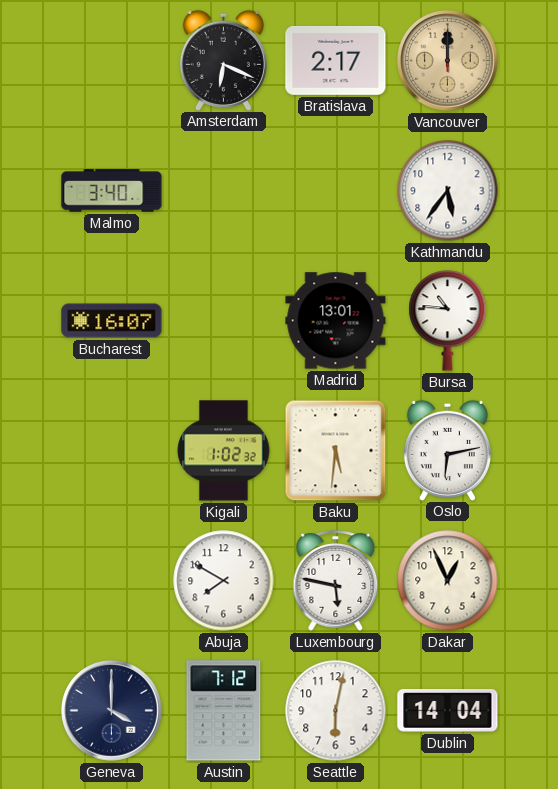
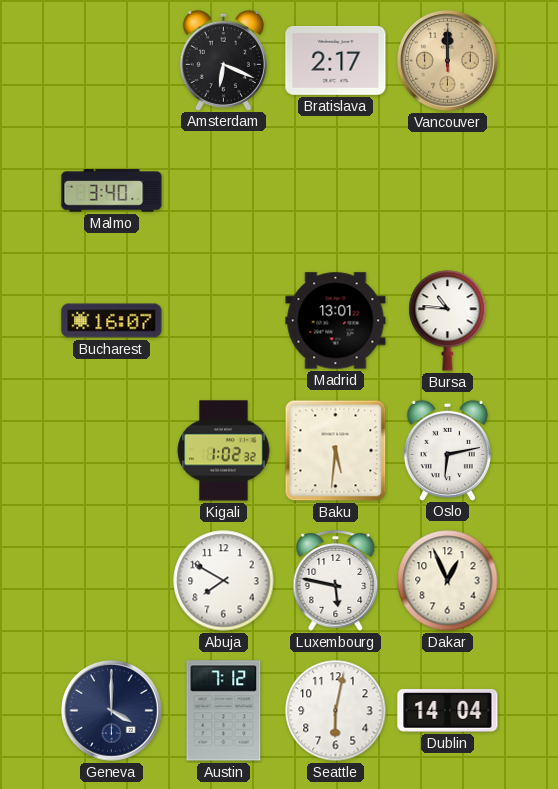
Kathmandu: 5:36 -> none
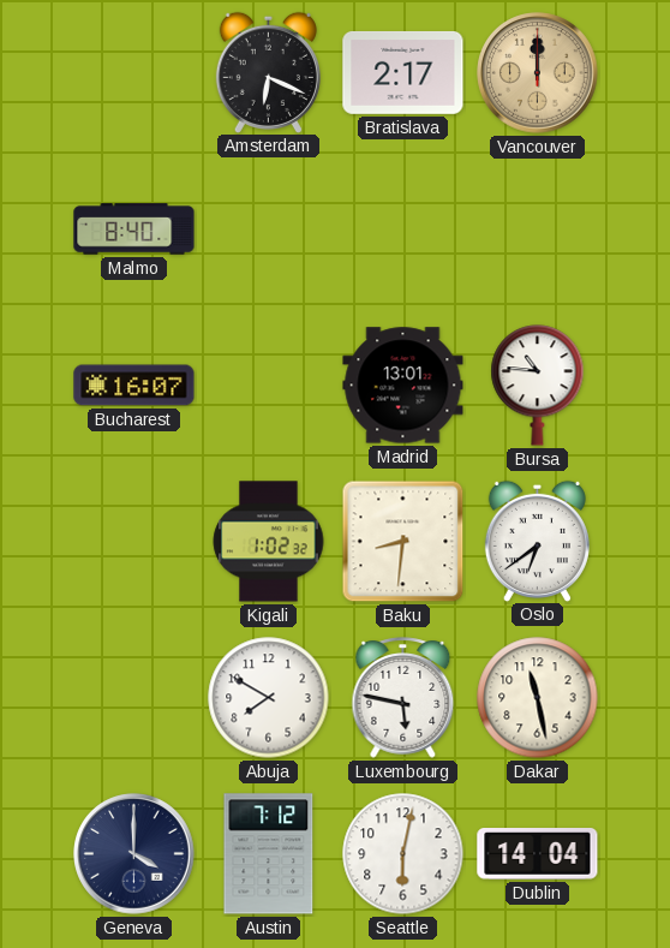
Malmo: 3:40 -> 8:40
Baku: 5:31 -> 8:31
Oslo: 6:13 -> 6:39
Dakar: 12:56 -> 11:28
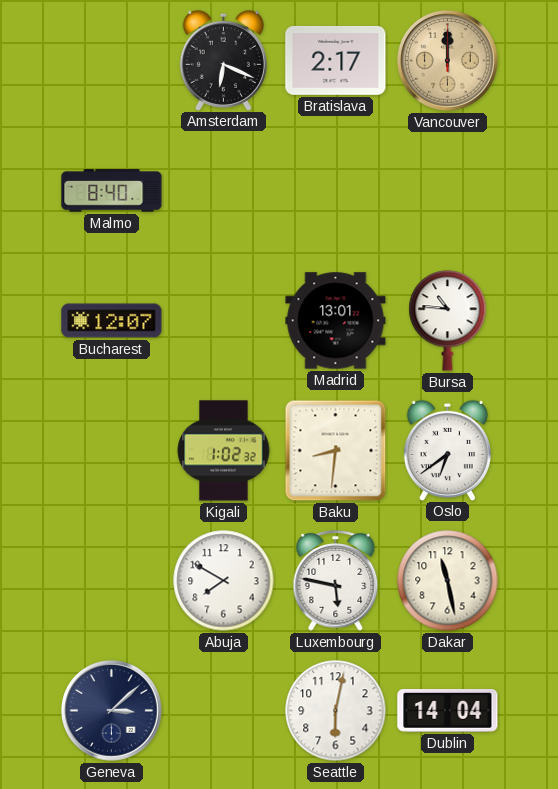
Bucharest: 16:07 -> 12:07
Geneva: 4:00 -> 3:08
Austin: 7:12 -> none
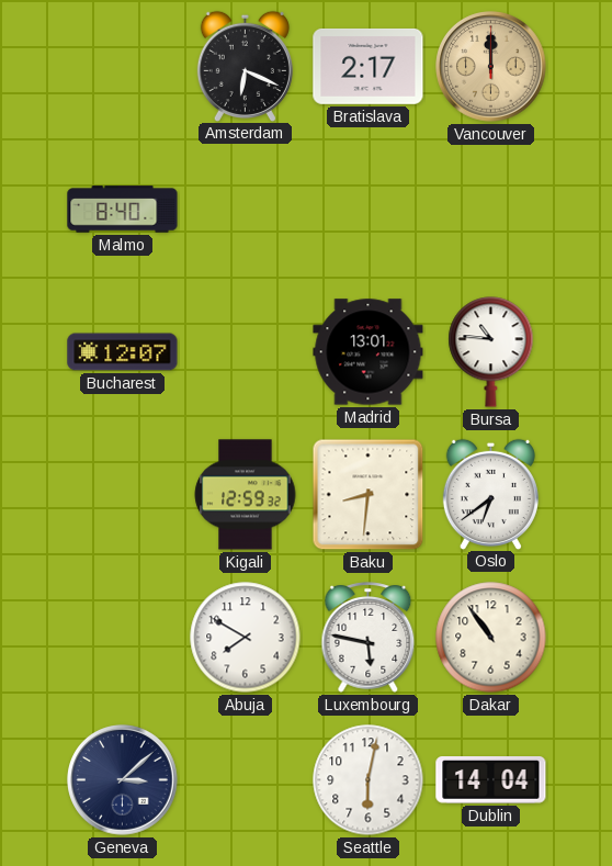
Kigali: 1:02 -> 12:59
Dakar: 11:28 -> 10:54
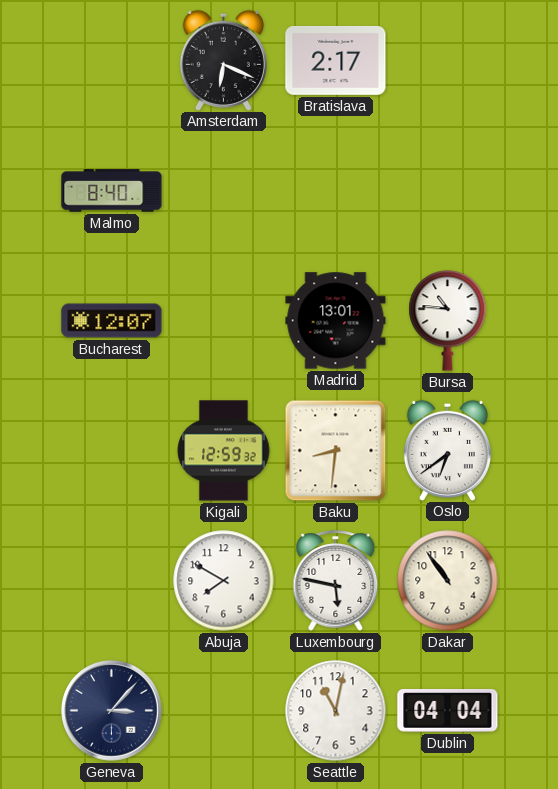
Vancouver: 12:00 -> none
Geneva: 3:08 -> 3:07
Seattle: 6:02 -> 11:02
Dublin: 14:04 -> 04:04
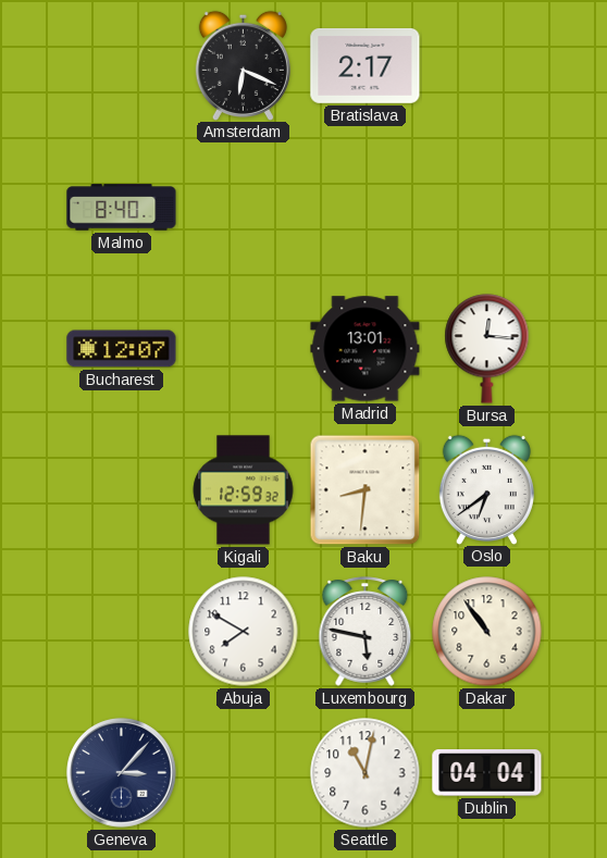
Bursa: 10:46 -> 12:16
